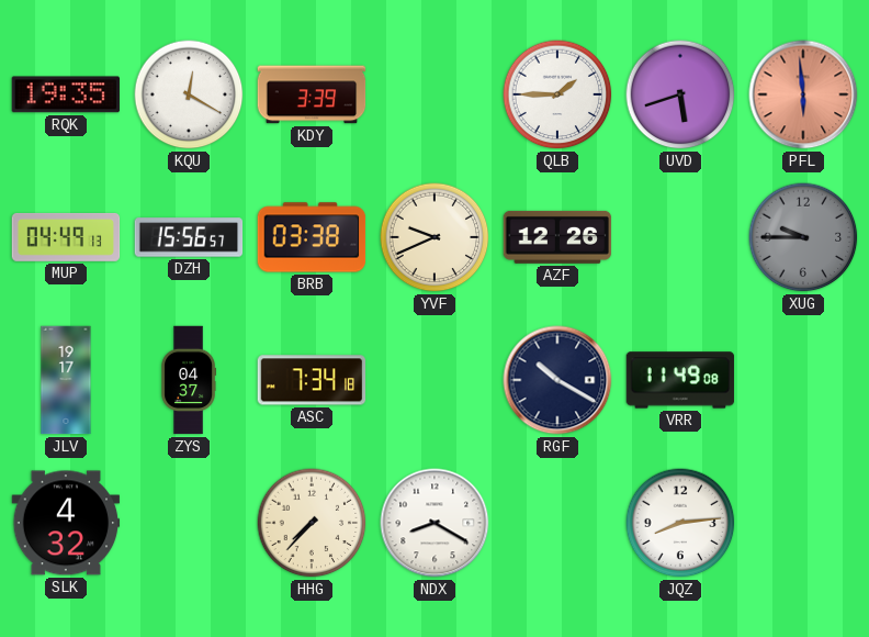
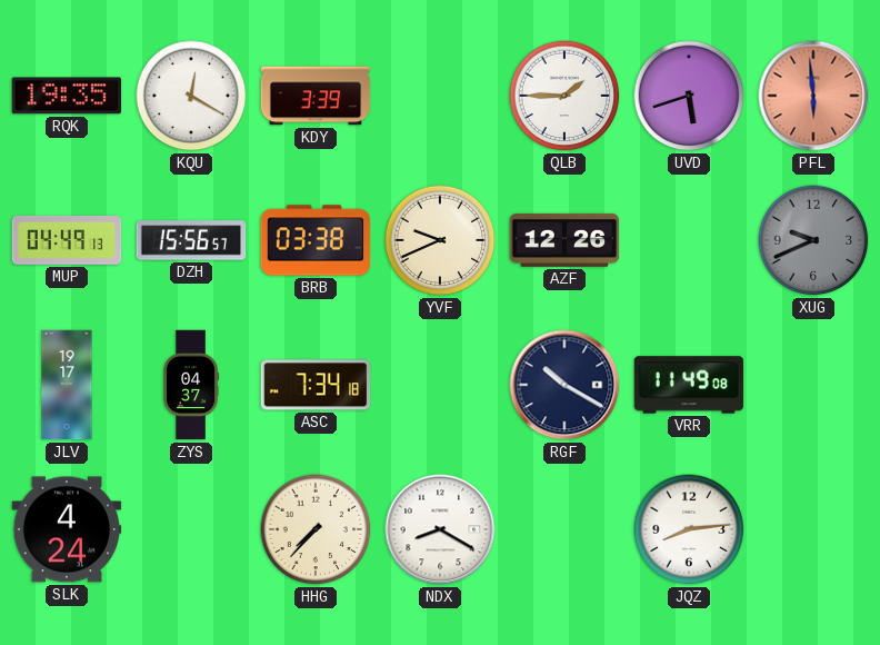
XUG: 9:45 -> 9:41
SLK: 4:32 -> 4:24
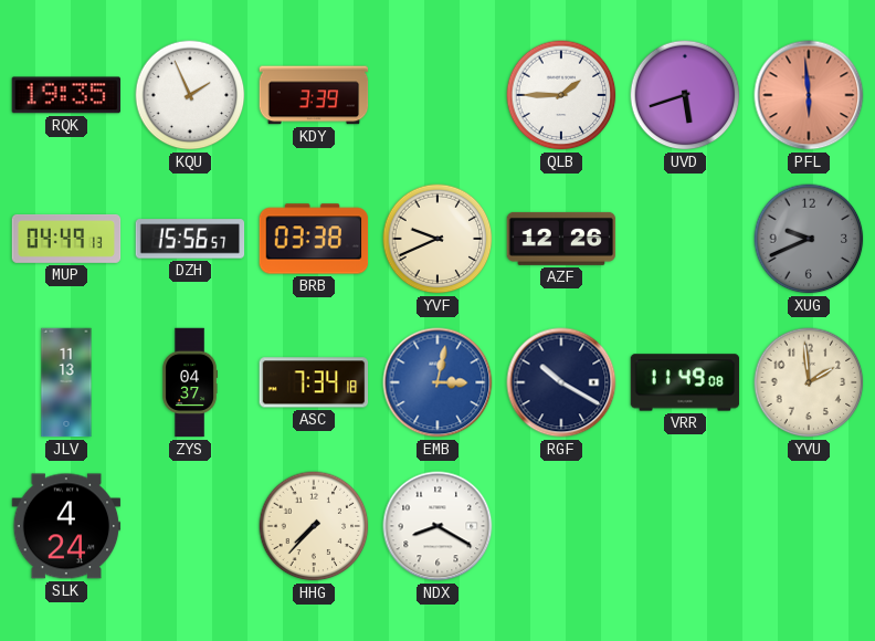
KQU: 12:20 -> 1:56
JLV: 19:17 -> 11:13
EMB: none -> 3:02
YVU: none -> 1:59
JQZ: 8:14 -> none
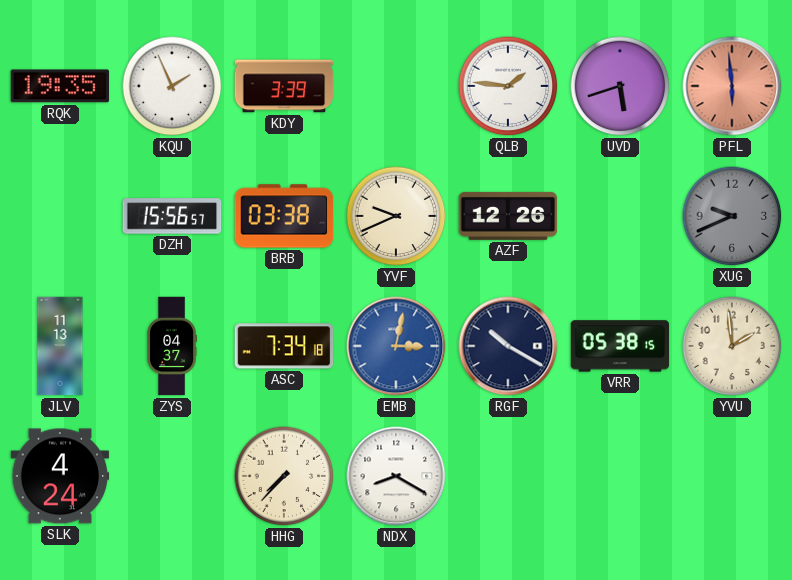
QLB: 1:45 -> 1:46
MUP: 04:49 -> none
VRR: 11:49 -> 05:38
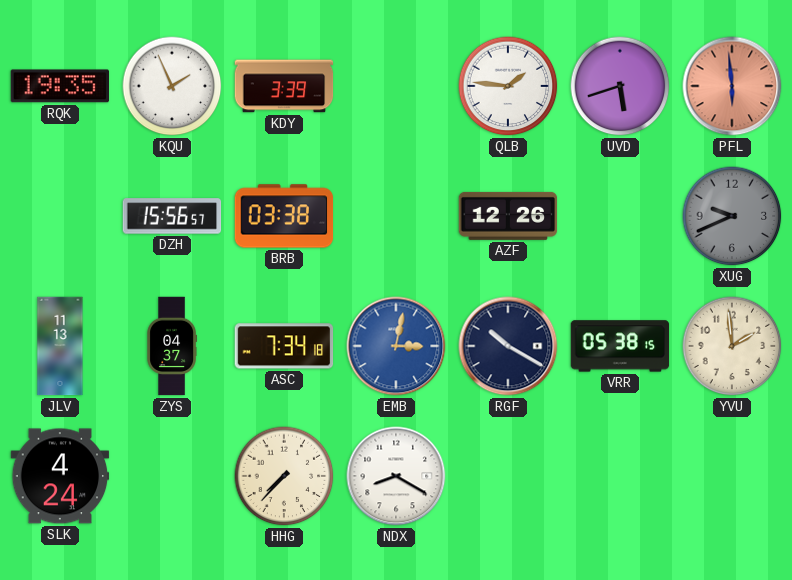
YVF: 9:41 -> none
